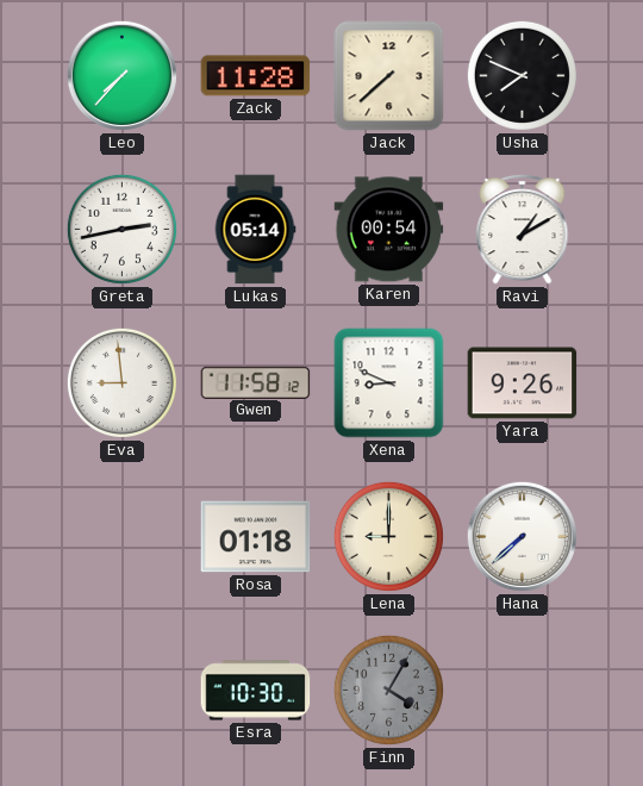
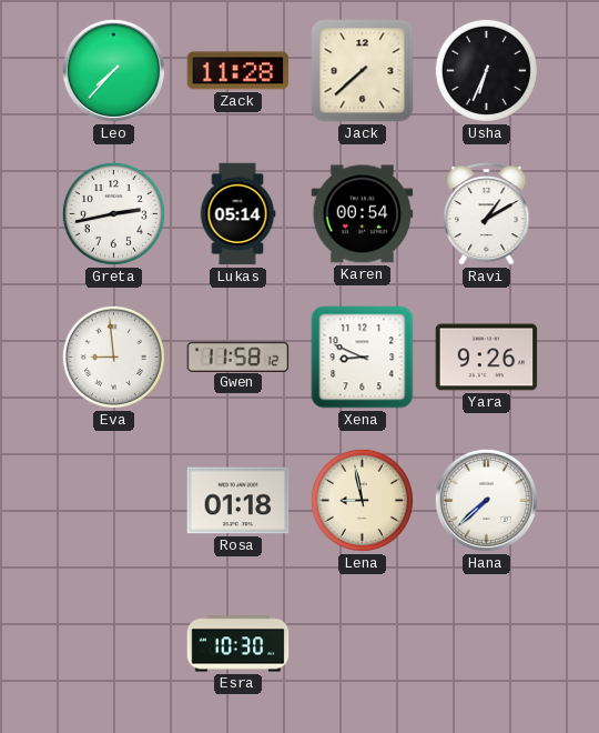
Usha: 7:49 -> 6:34
Lena: 9:00 -> 8:58
Finn: 4:05 -> none
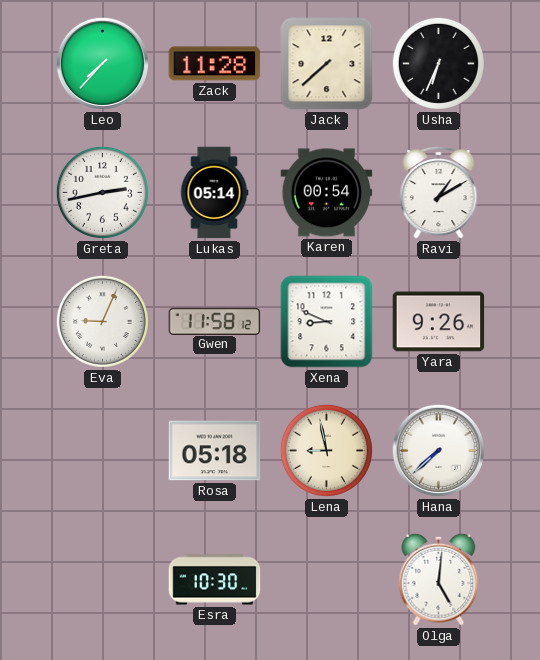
Eva: 8:59 -> 9:04
Rosa: 01:18 -> 05:18
Olga: none -> 5:01
